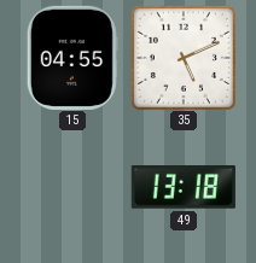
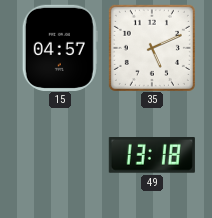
15: 04:55 -> 04:57
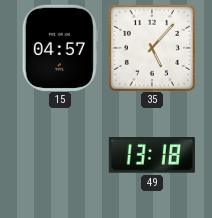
35: 5:11 -> 5:07
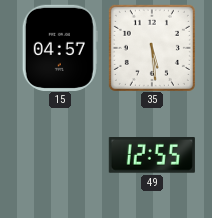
35: 5:07 -> 5:29
49: 13:18 -> 12:55
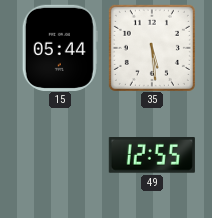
15: 04:57 -> 05:44
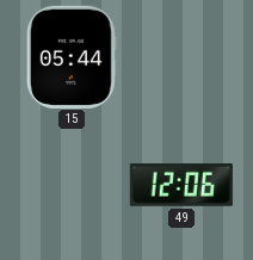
35: 5:29 -> none
49: 12:55 -> 12:06
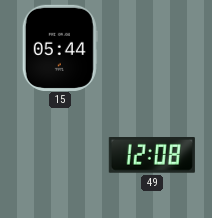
49: 12:06 -> 12:08
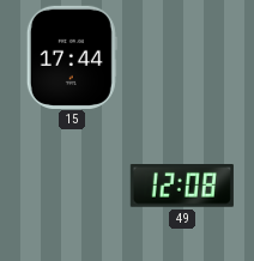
15: 05:44 -> 17:44
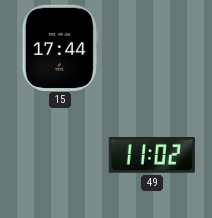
49: 12:08 -> 11:02
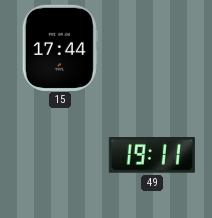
49: 11:02 -> 19:11
